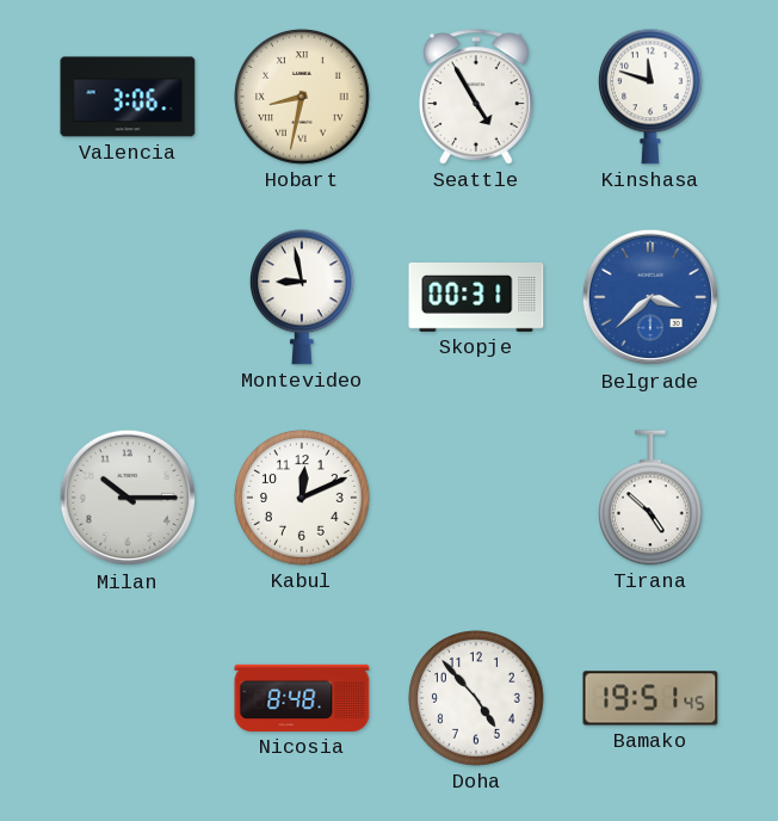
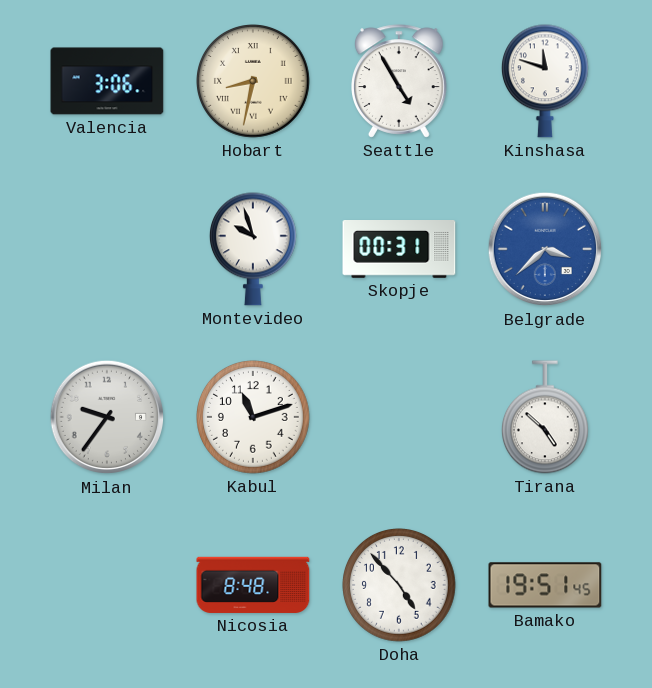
Montevideo: 8:58 -> 9:57
Milan: 10:15 -> 9:36
Kabul: 12:11 -> 11:12
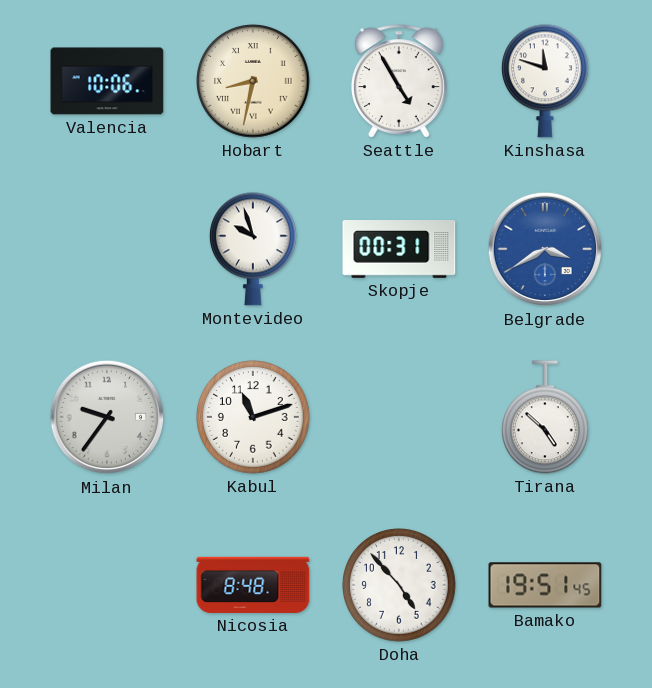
Valencia: 3:06 -> 10:06
Belgrade: 3:38 -> 3:40
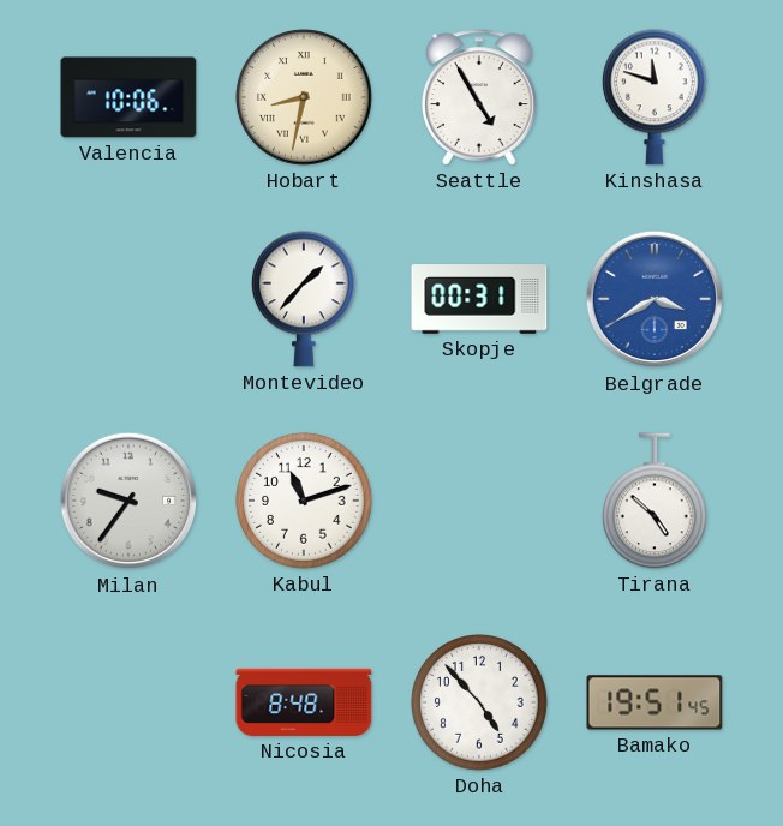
Montevideo: 9:57 -> 1:37
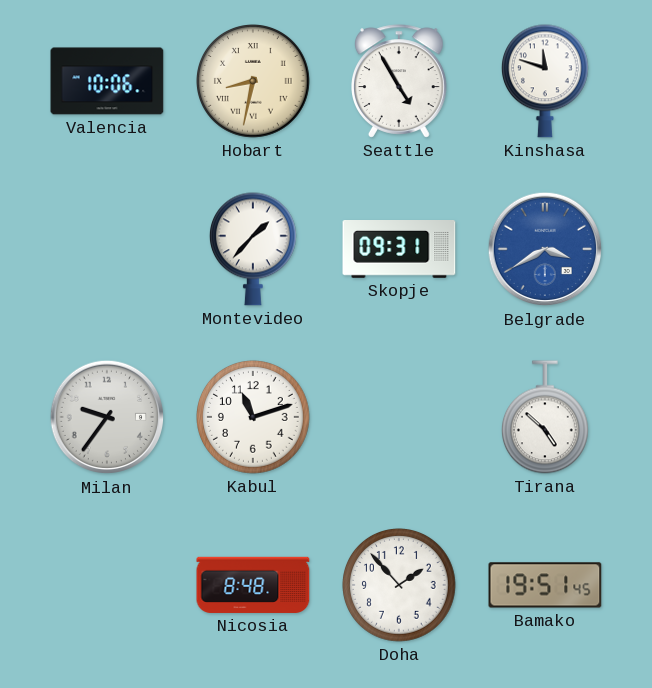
Skopje: 00:31 -> 09:31
Doha: 4:53 -> 1:53
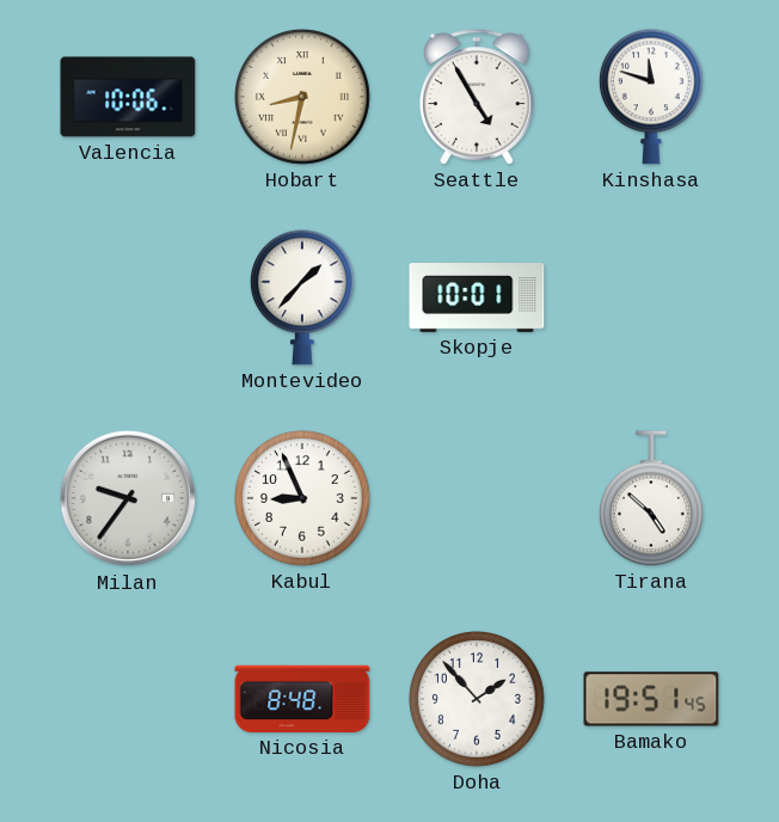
Skopje: 09:31 -> 10:01
Belgrade: 3:40 -> none
Kabul: 11:12 -> 8:56
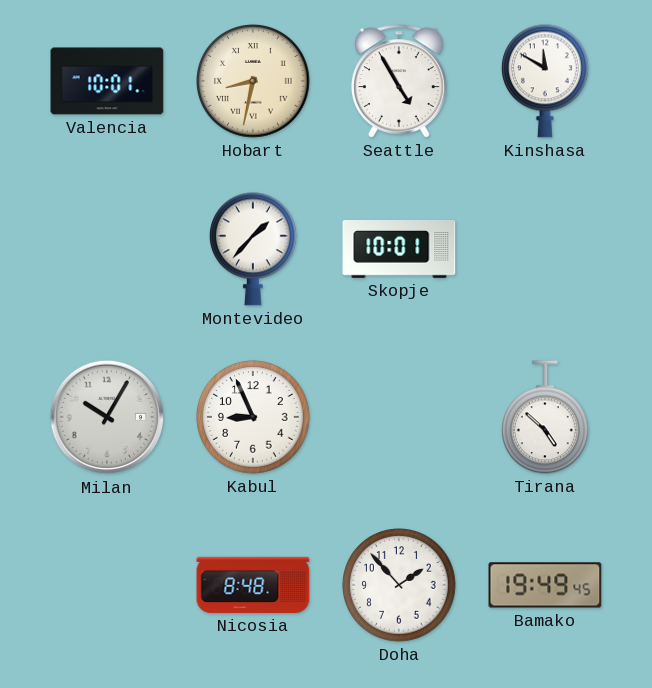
Valencia: 10:06 -> 10:01
Kinshasa: 11:48 -> 11:50
Milan: 9:36 -> 10:05
Bamako: 19:51 -> 19:49
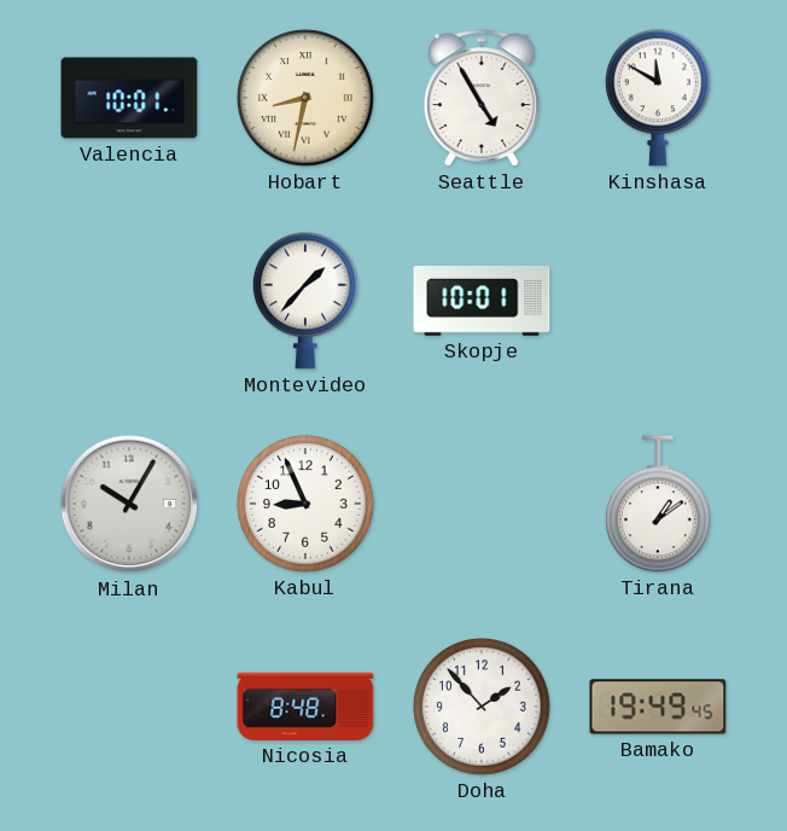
Tirana: 4:52 -> 1:09
